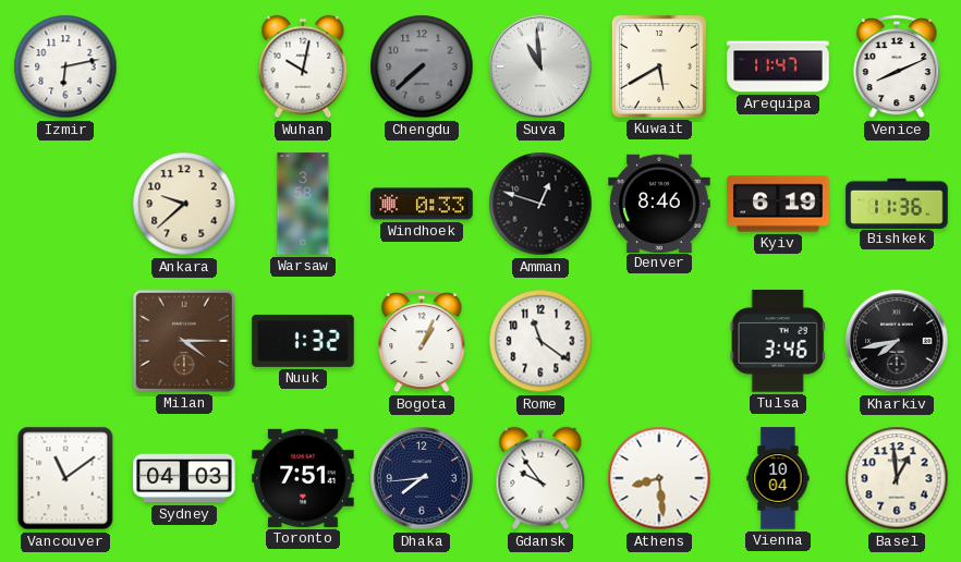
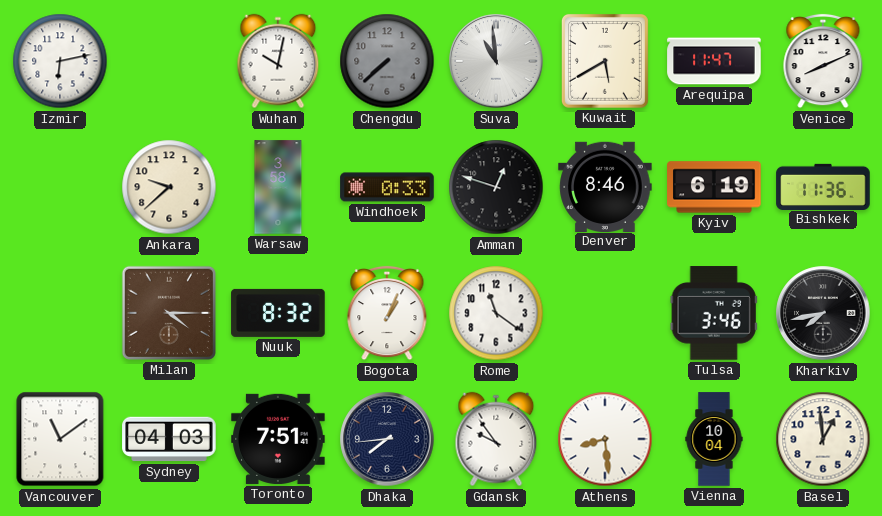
Nuuk: 1:32 -> 8:32
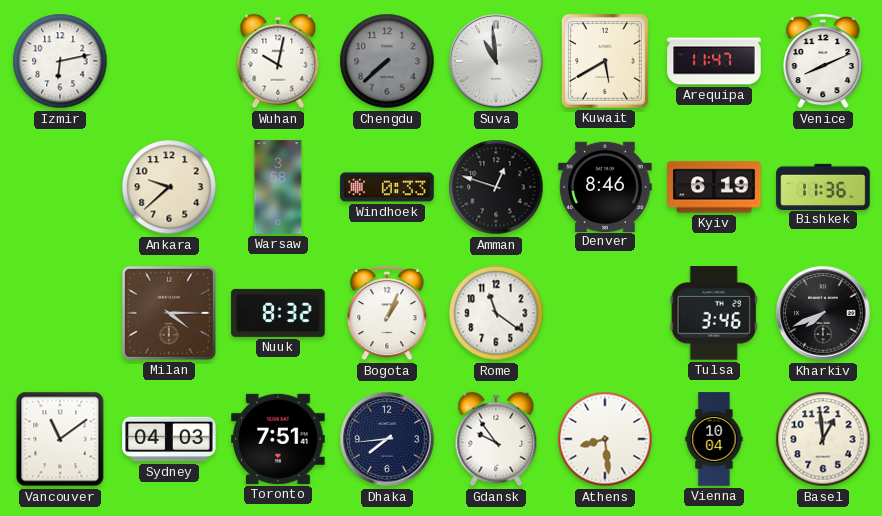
Kharkiv: 7:43 -> 7:41
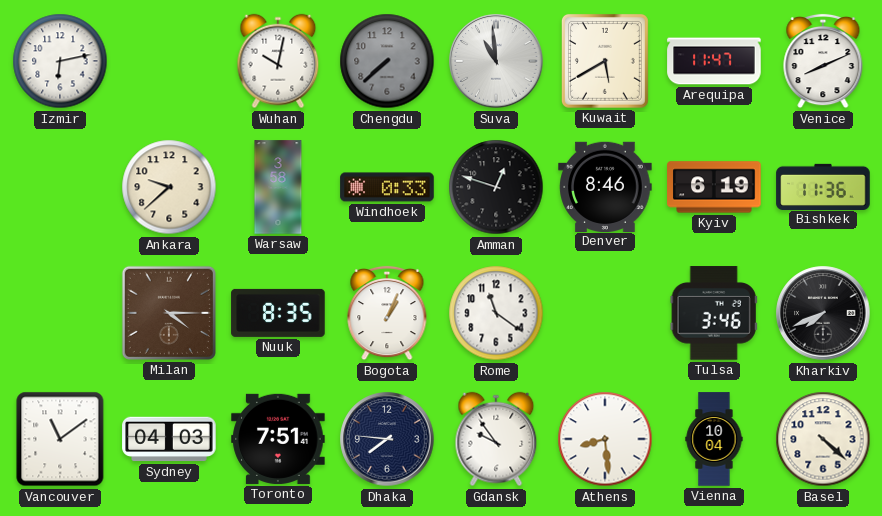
Nuuk: 8:32 -> 8:35
Dhaka: 7:44 -> 7:46
Basel: 12:59 -> 4:22
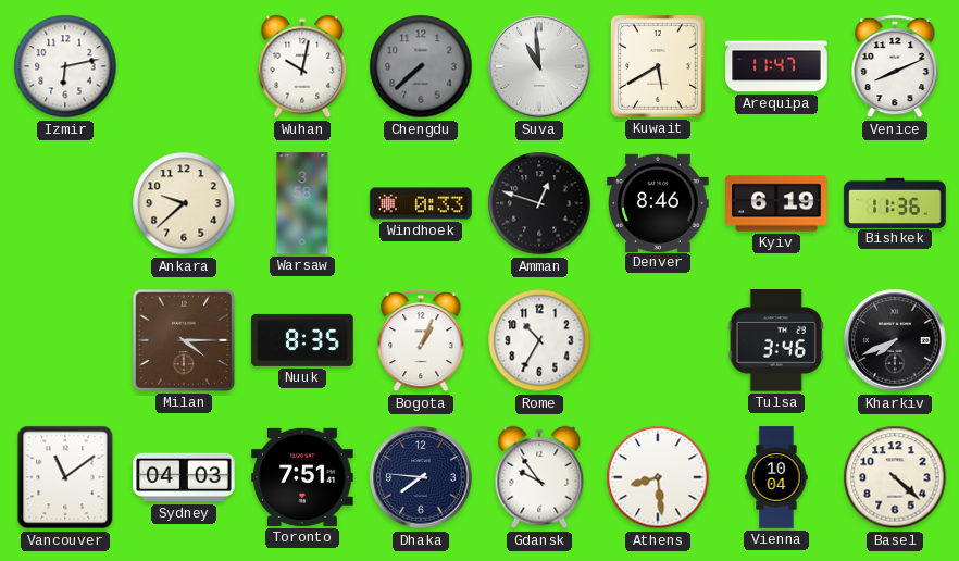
Rome: 11:21 -> 10:35
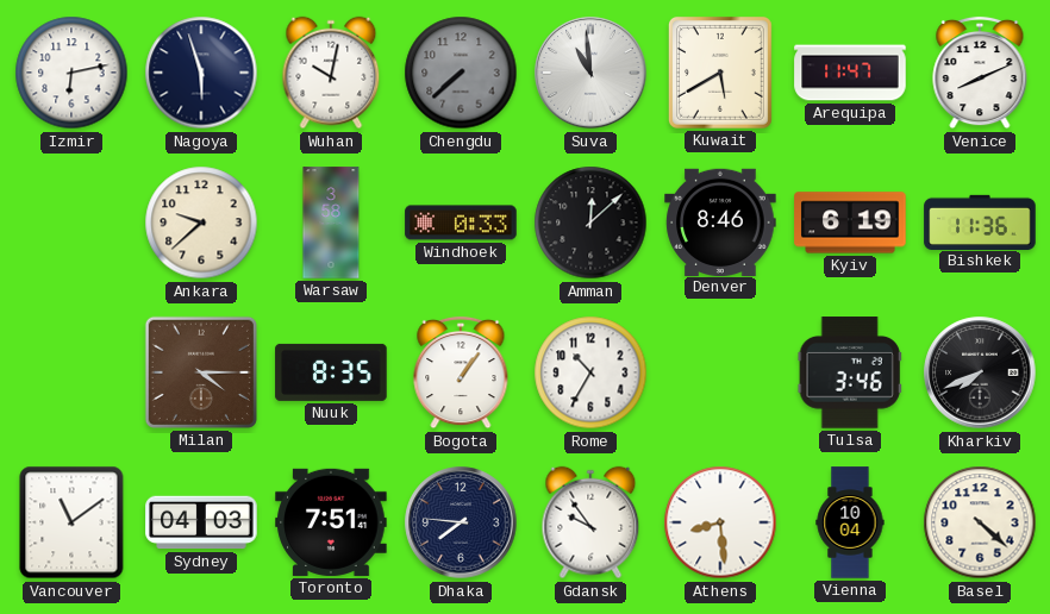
Nagoya: none -> 5:57
Amman: 12:48 -> 12:08
Bogota: 1:04 -> 1:06
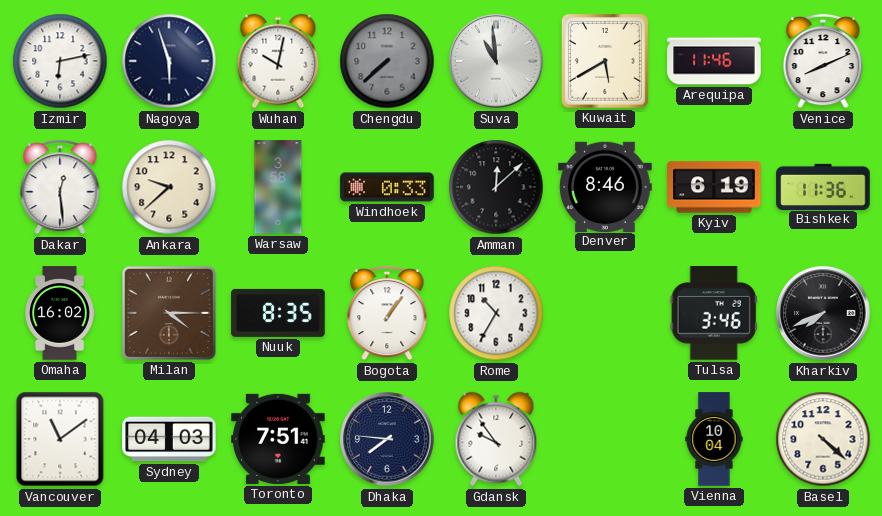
Arequipa: 11:47 -> 11:46
Dakar: none -> 12:29
Omaha: none -> 16:02
Athens: 8:29 -> none
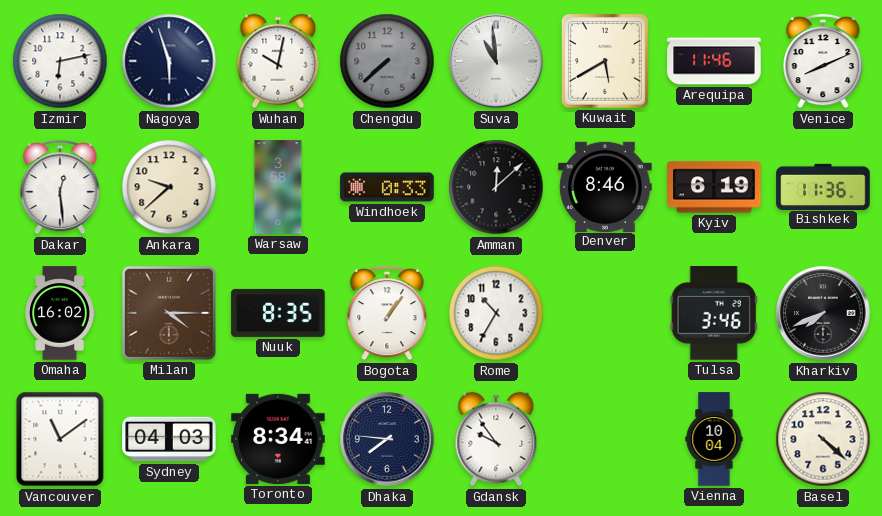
Toronto: 7:51 -> 8:34
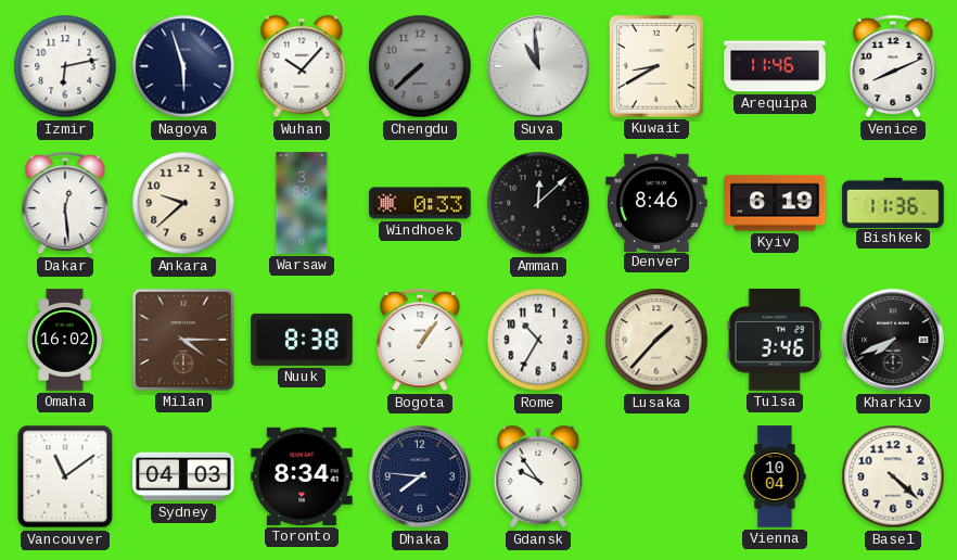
Wuhan: 10:02 -> 10:07
Kuwait: 5:40 -> 8:40
Nuuk: 8:35 -> 8:38
Lusaka: none -> 1:37
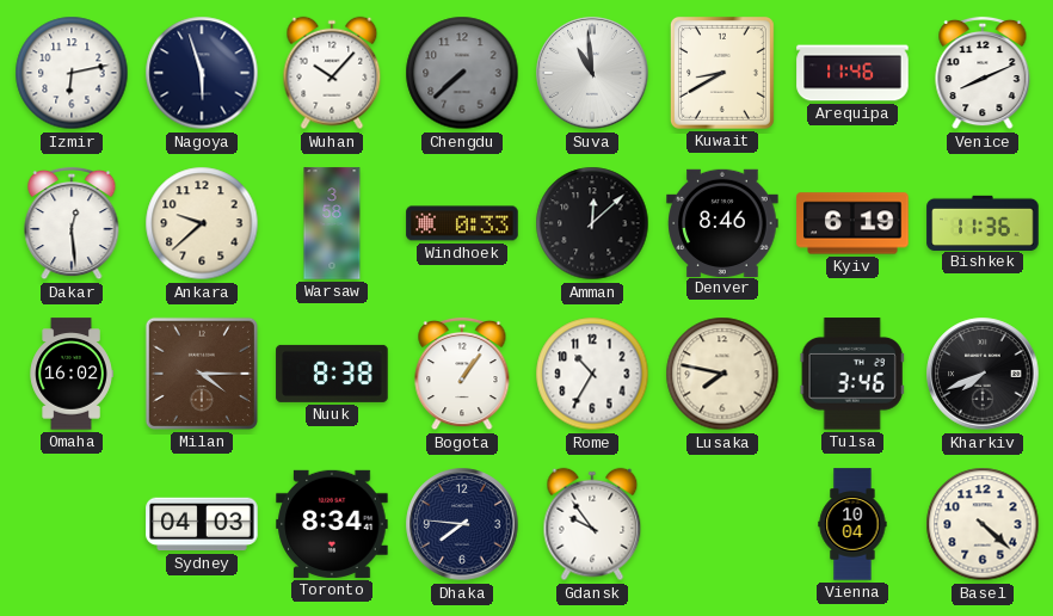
Lusaka: 1:37 -> 7:47
Vancouver: 11:09 -> none
